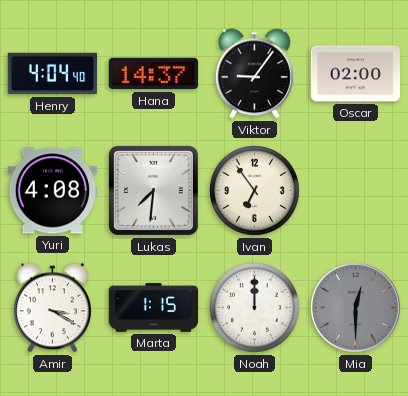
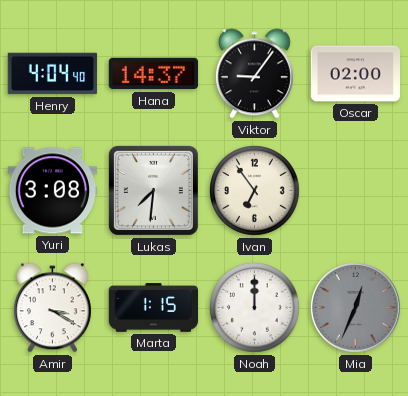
Yuri: 4:08 -> 3:08
Mia: 12:30 -> 12:34
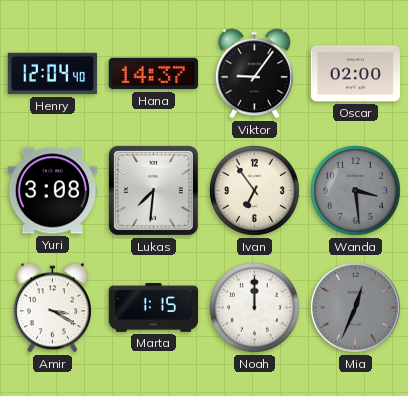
Henry: 4:04 -> 12:04
Wanda: none -> 3:29
